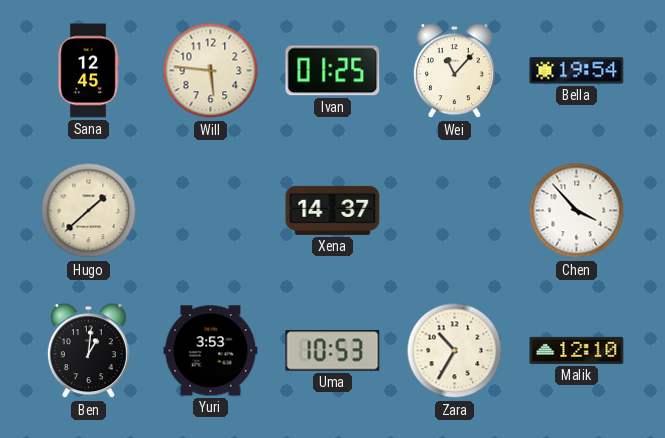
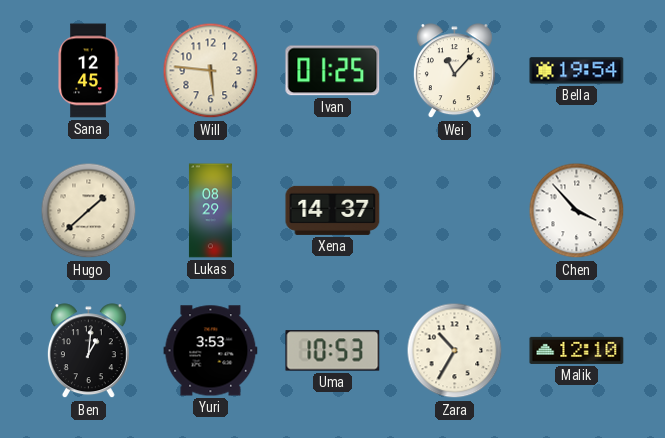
Lukas: none -> 08:29
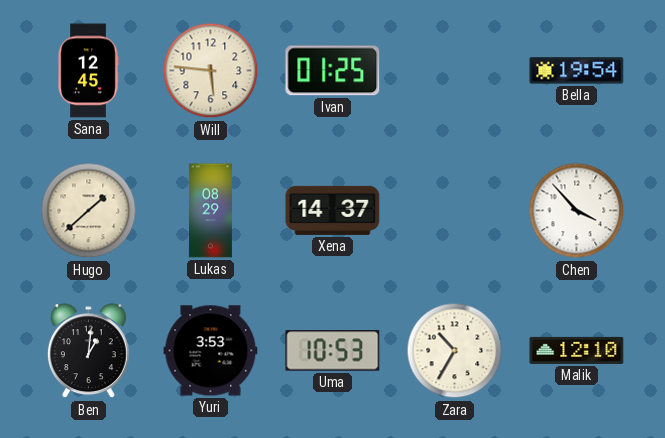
Wei: 11:07 -> none
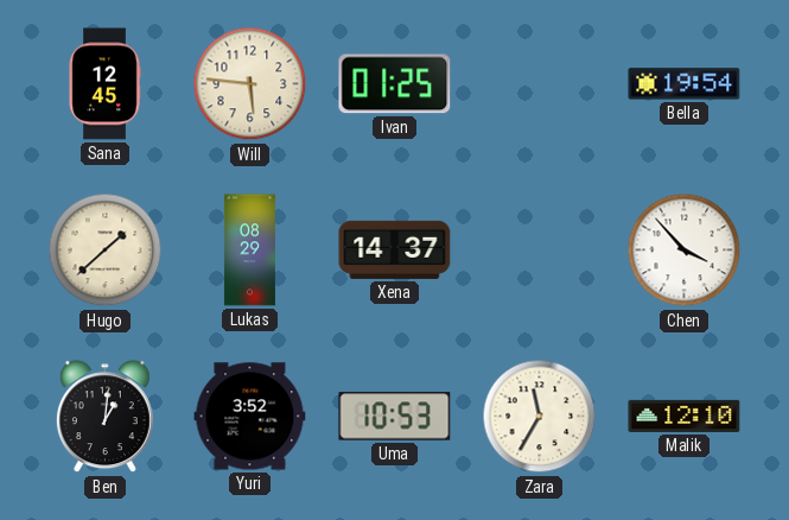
Yuri: 3:53 -> 3:52
Zara: 10:35 -> 11:35
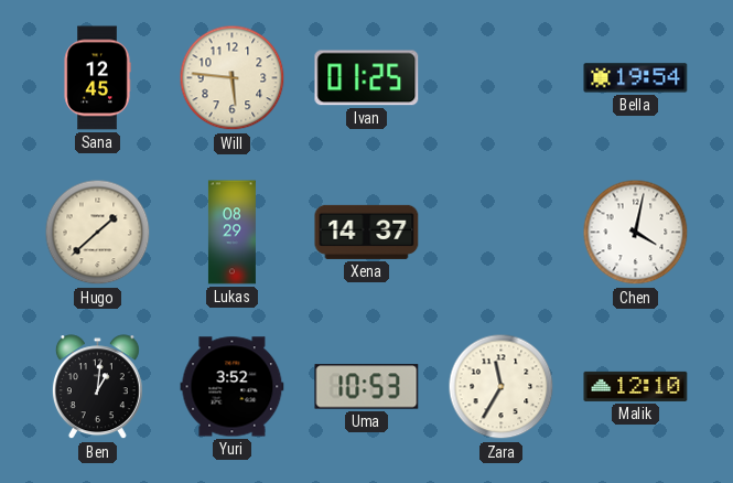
Chen: 3:53 -> 4:02
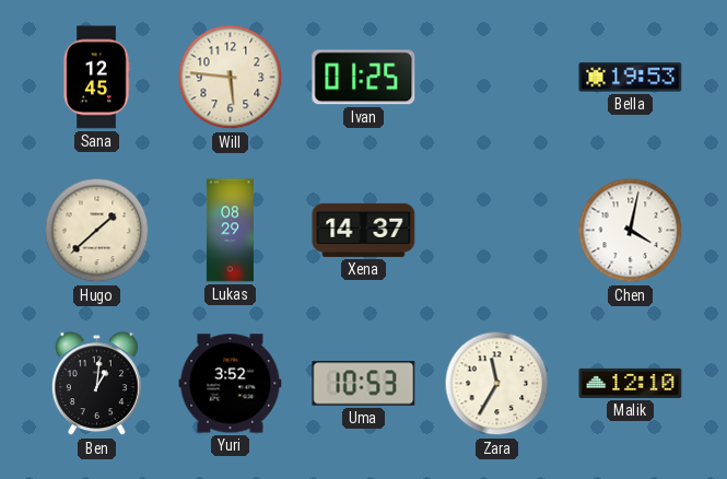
Bella: 19:54 -> 19:53
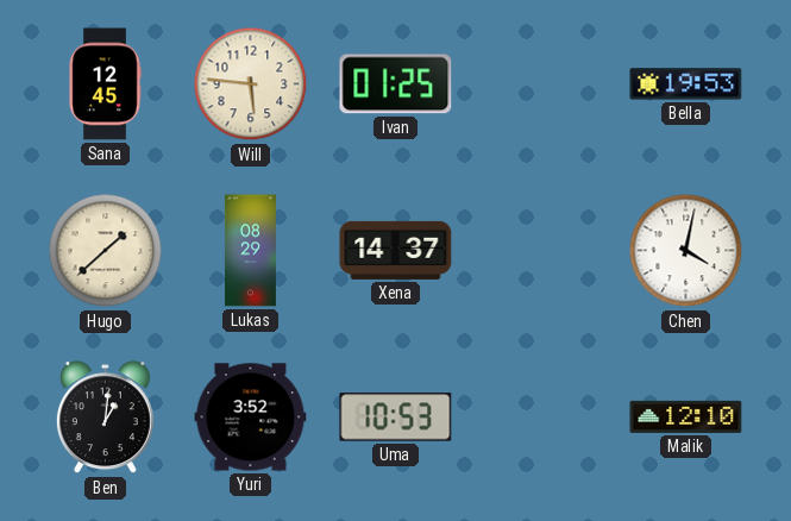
Zara: 11:35 -> none
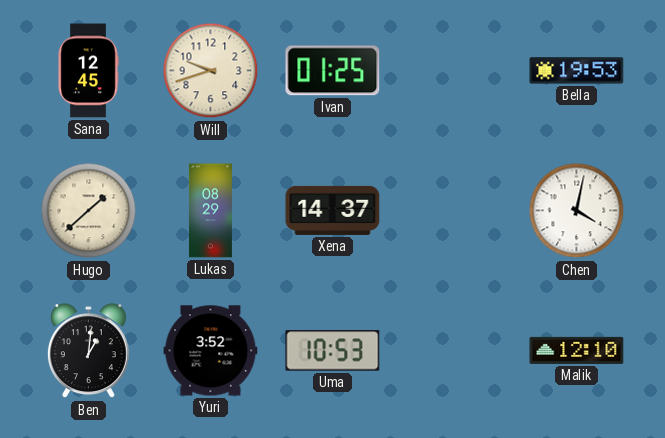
Will: 5:46 -> 9:42
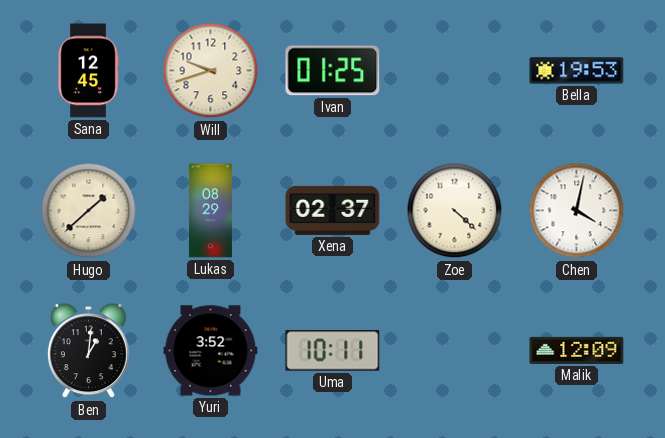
Xena: 14:37 -> 02:37
Zoe: none -> 4:22
Uma: 10:53 -> 10:11
Malik: 12:10 -> 12:09
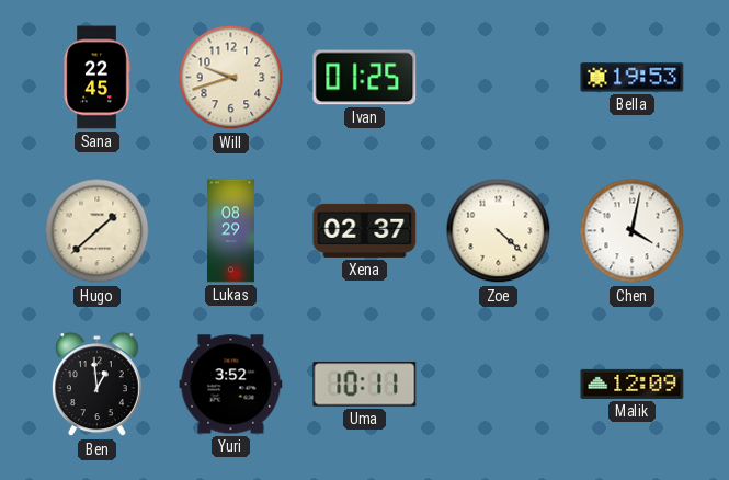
Sana: 12:45 -> 22:45
Ben: 1:01 -> 12:59
